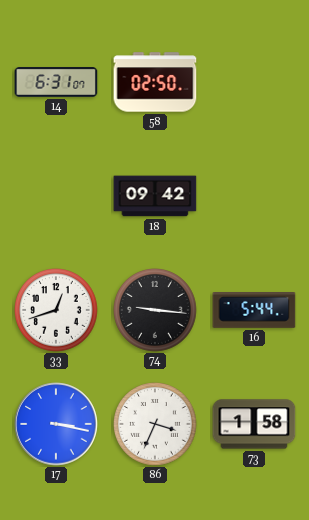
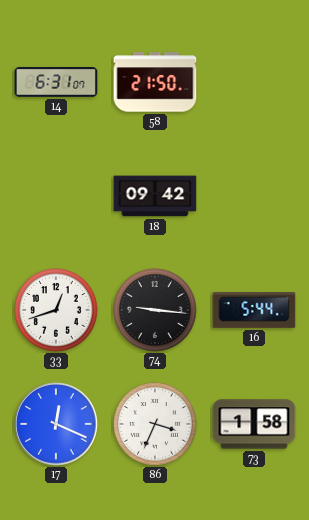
58: 02:50 -> 21:50
17: 3:17 -> 12:19
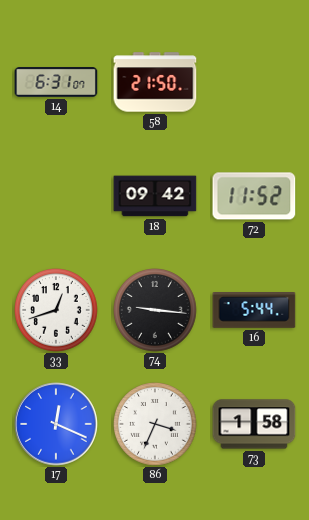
72: none -> 11:52
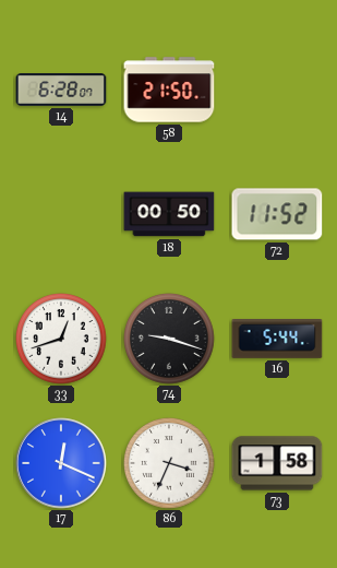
14: 6:31 -> 6:28
18: 09:42 -> 00:50
74: 9:16 -> 9:18
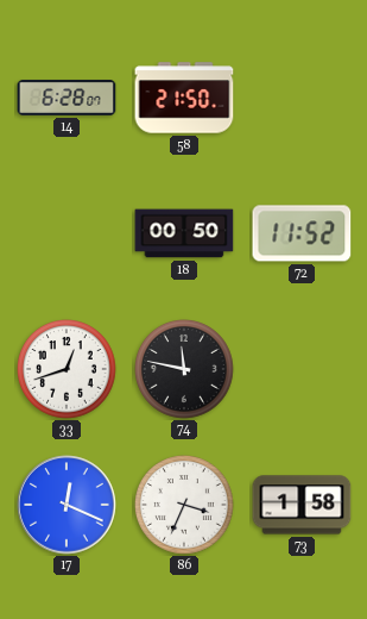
74: 9:18 -> 11:47
16: 5:44 -> none
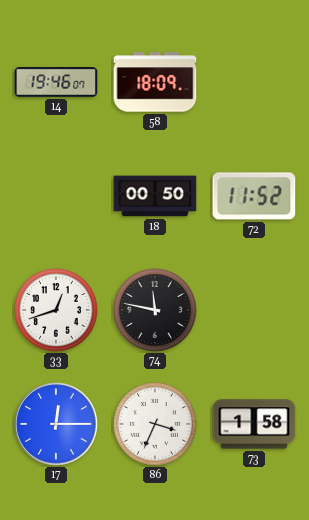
14: 6:28 -> 19:46
58: 21:50 -> 18:09
17: 12:19 -> 12:15
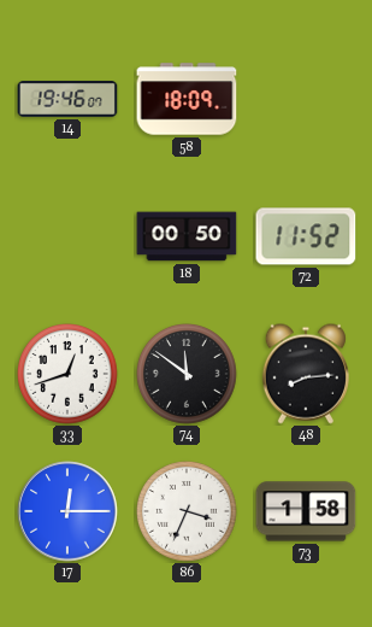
74: 11:47 -> 11:51
48: none -> 8:14
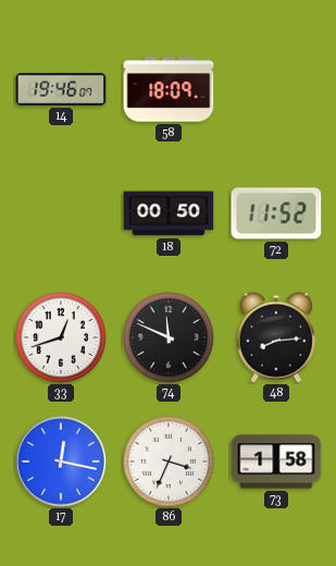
74: 11:51 -> 11:49
17: 12:15 -> 12:17
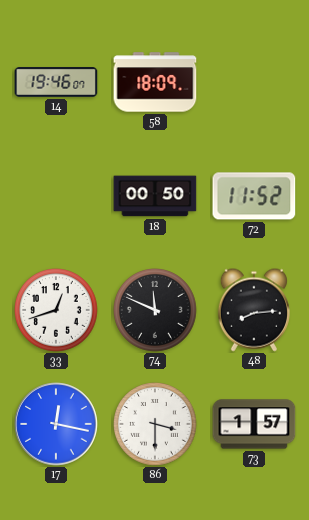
86: 3:34 -> 3:30
73: 1:58 -> 1:57
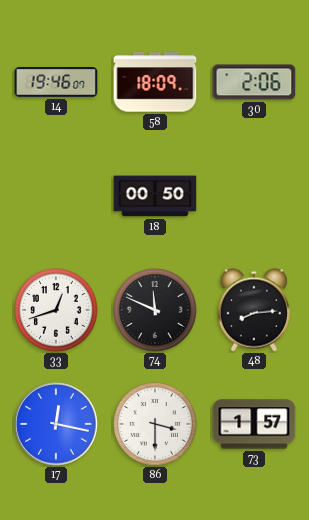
30: none -> 2:06
72: 11:52 -> none
